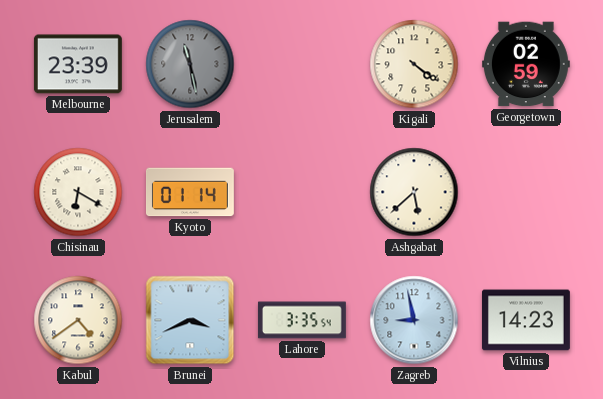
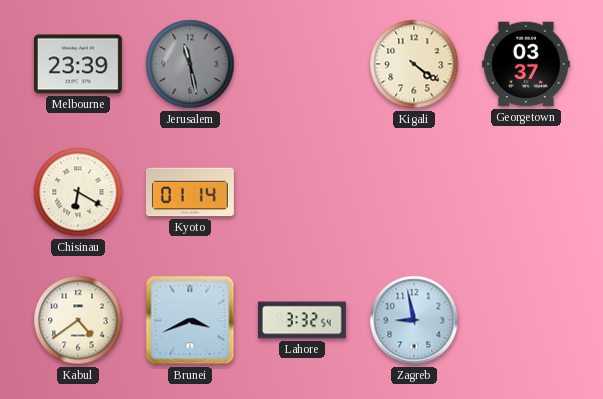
Georgetown: 02:59 -> 03:37
Ashgabat: 5:38 -> none
Lahore: 3:35 -> 3:32
Vilnius: 14:23 -> none
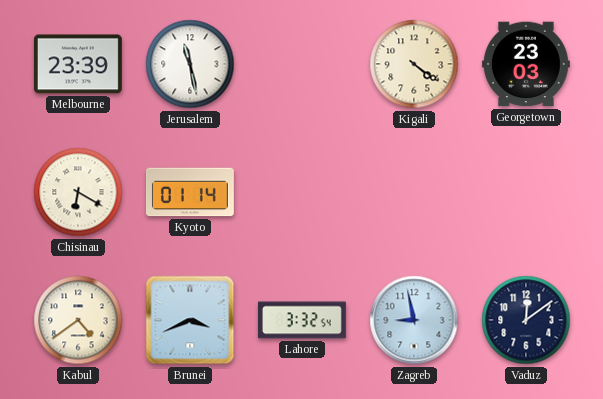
Jerusalem dial: grey -> white
Georgetown: 03:37 -> 23:03
Vaduz: none -> 12:09
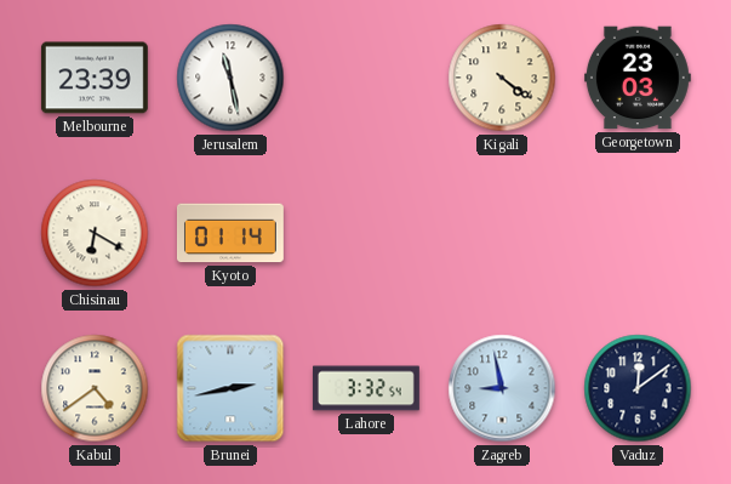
Brunei: 3:41 -> 2:43
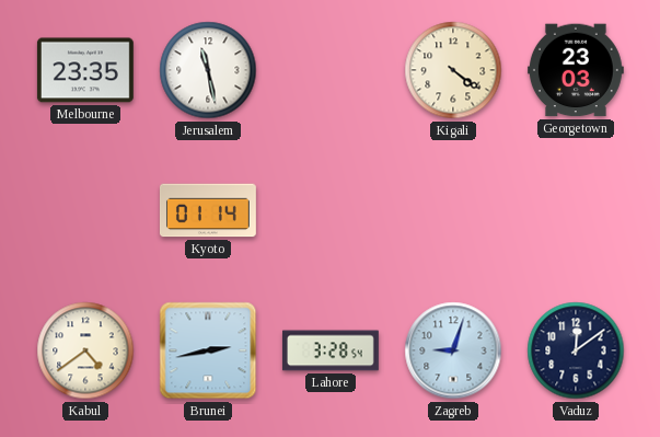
Melbourne: 23:39 -> 23:35
Chisinau: 6:20 -> none
Lahore: 3:32 -> 3:28
Zagreb: 8:58 -> 9:03
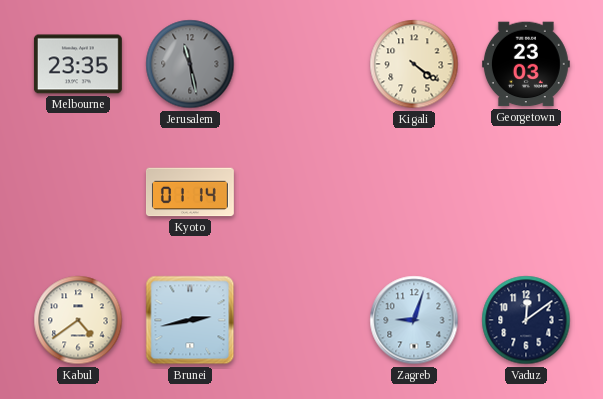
Jerusalem dial: white -> grey
Lahore: 3:28 -> none
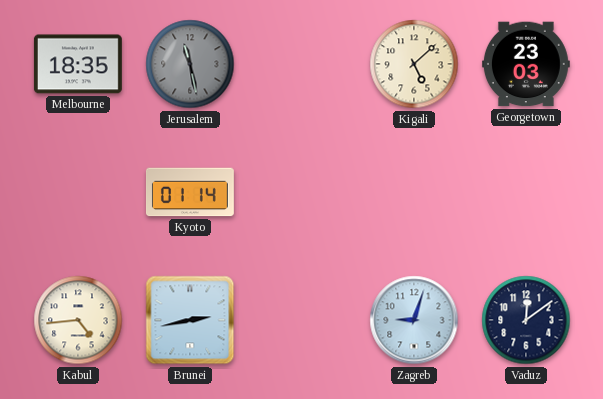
Melbourne: 23:35 -> 18:35
Kigali: 4:21 -> 5:08
Kabul: 4:39 -> 4:44
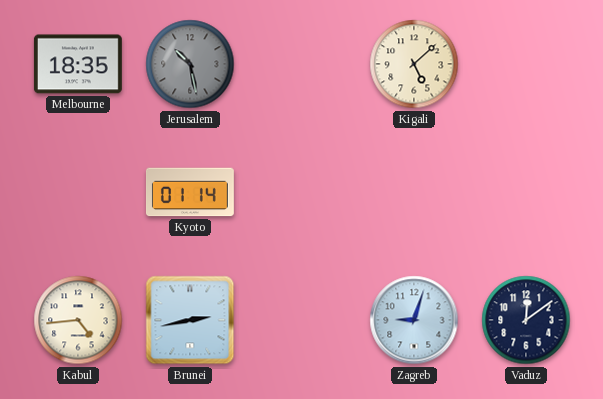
Jerusalem: 11:28 -> 10:28
Georgetown: 23:03 -> none
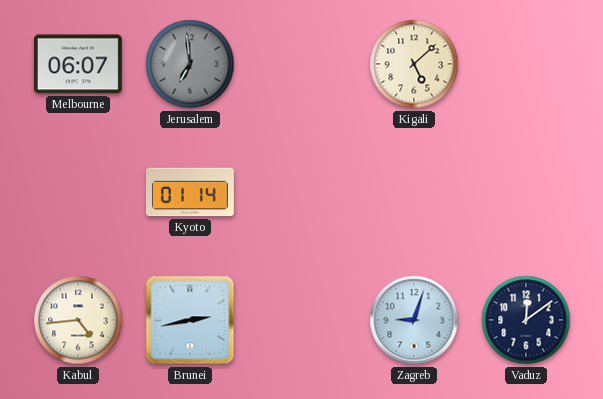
Melbourne: 18:35 -> 06:07
Jerusalem: 10:28 -> 6:59
